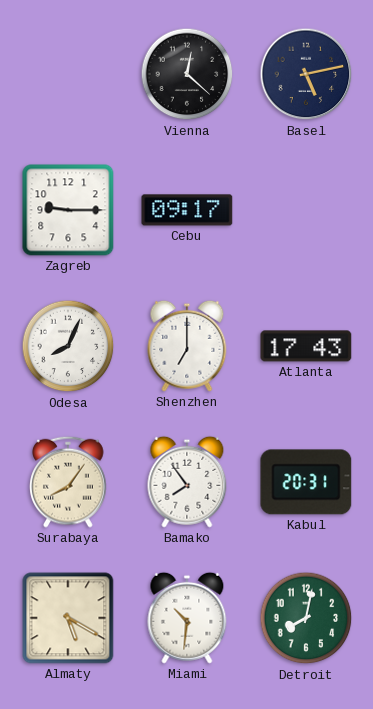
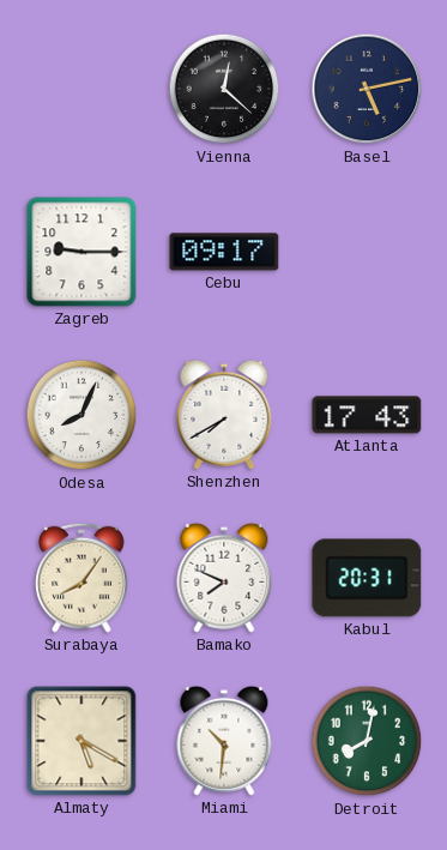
Shenzhen: 7:00 -> 7:40
Bamako: 7:54 -> 7:49
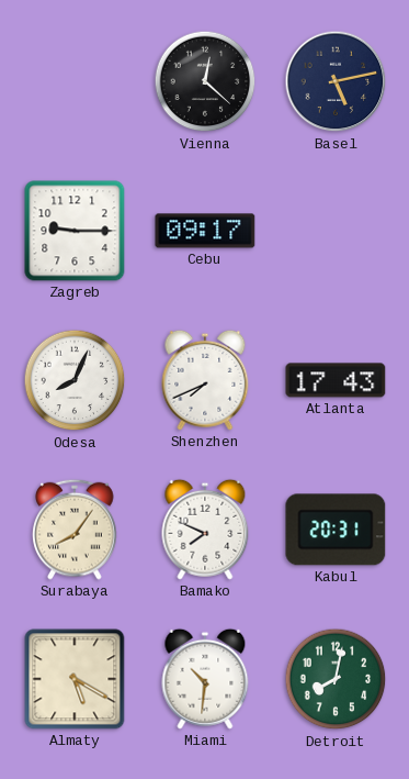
Shenzhen: 7:40 -> 7:41
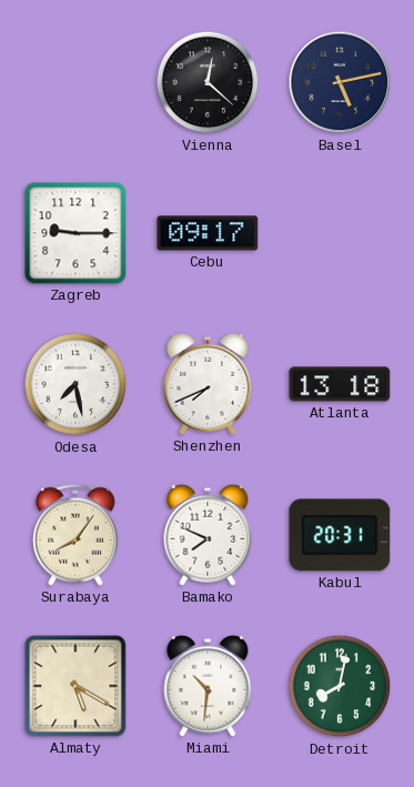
Odesa: 8:04 -> 7:28
Atlanta: 17:43 -> 13:18
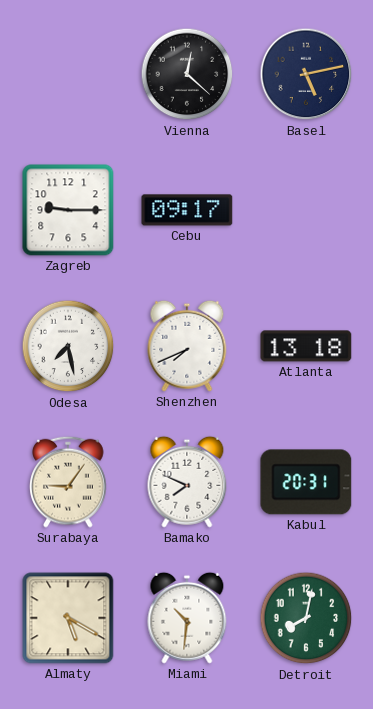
Surabaya: 8:06 -> 9:06
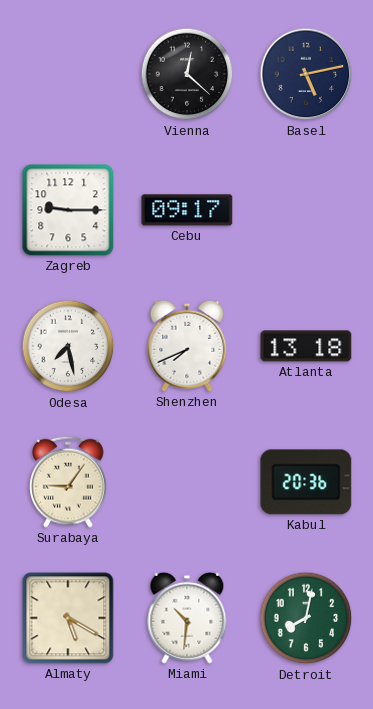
Bamako: 7:49 -> none
Kabul: 20:31 -> 20:36
